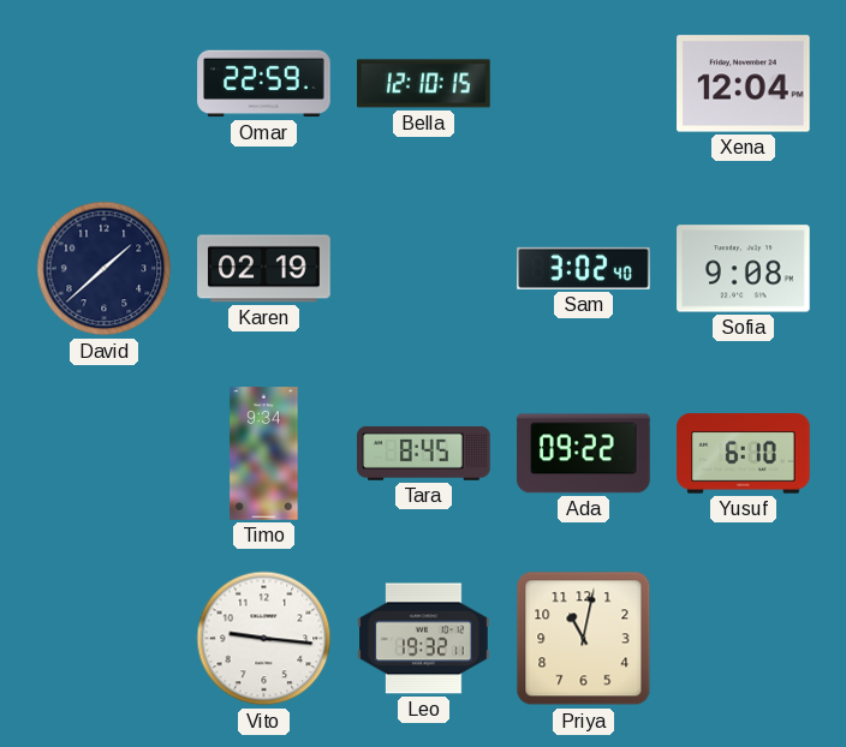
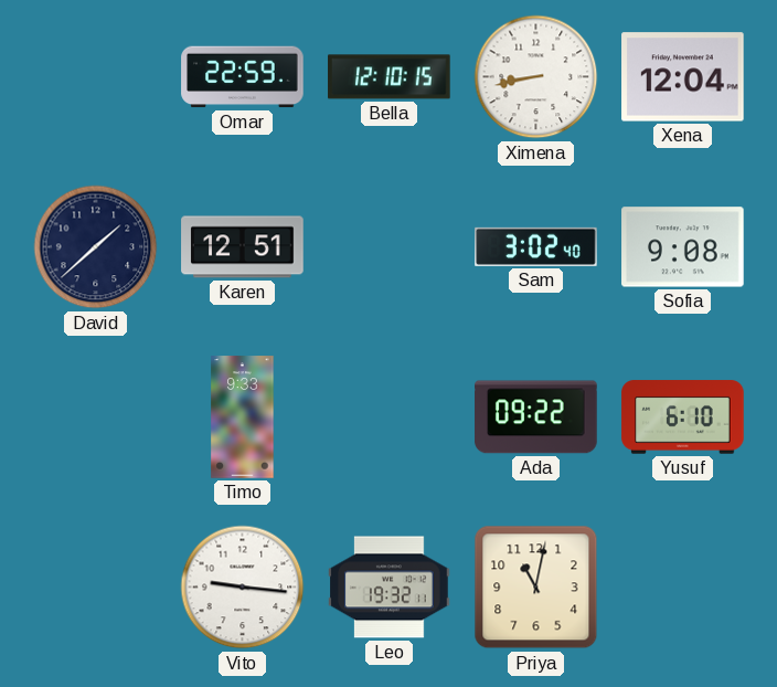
Ximena: none -> 8:43
Karen: 02:19 -> 12:51
Timo: 9:34 -> 9:33
Tara: 8:45 -> none
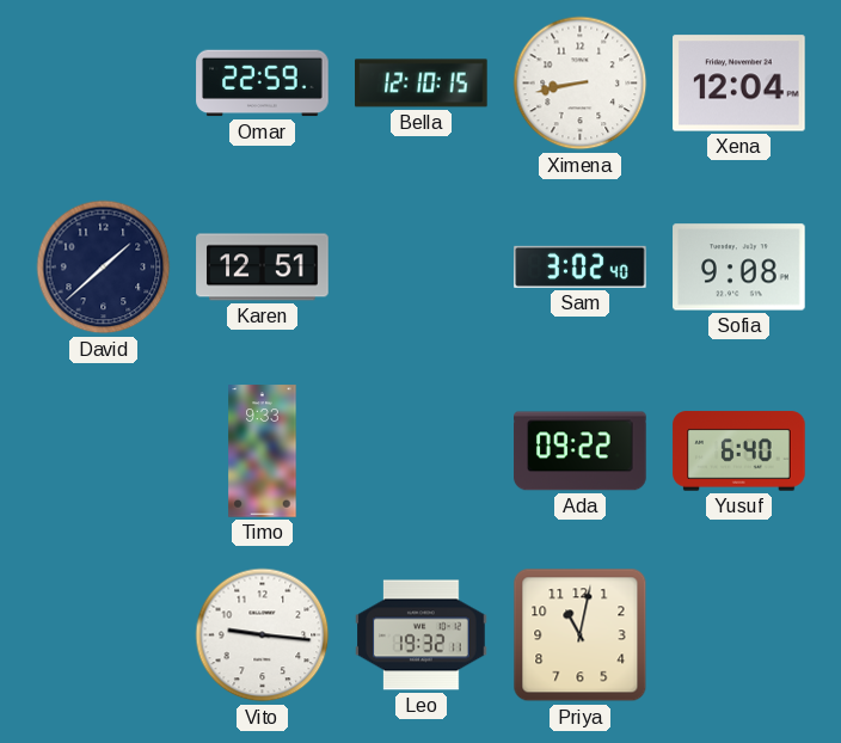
Yusuf: 6:10 -> 6:40
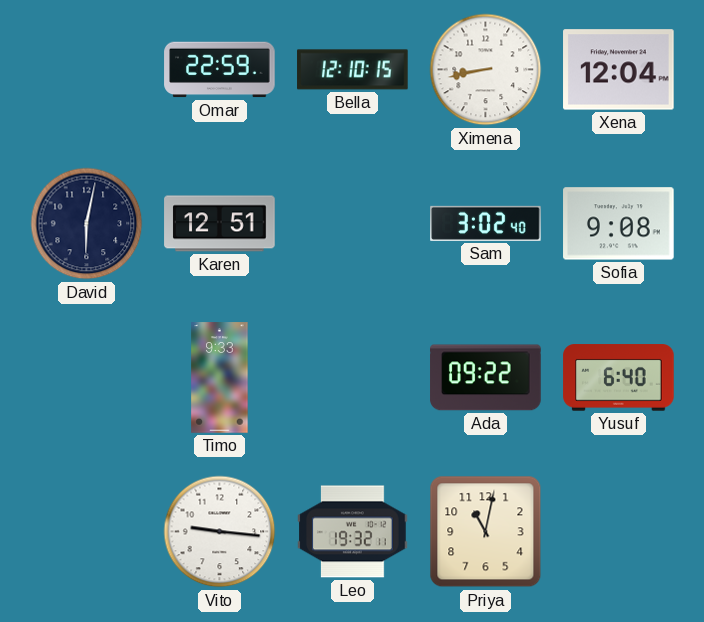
David: 1:38 -> 6:02
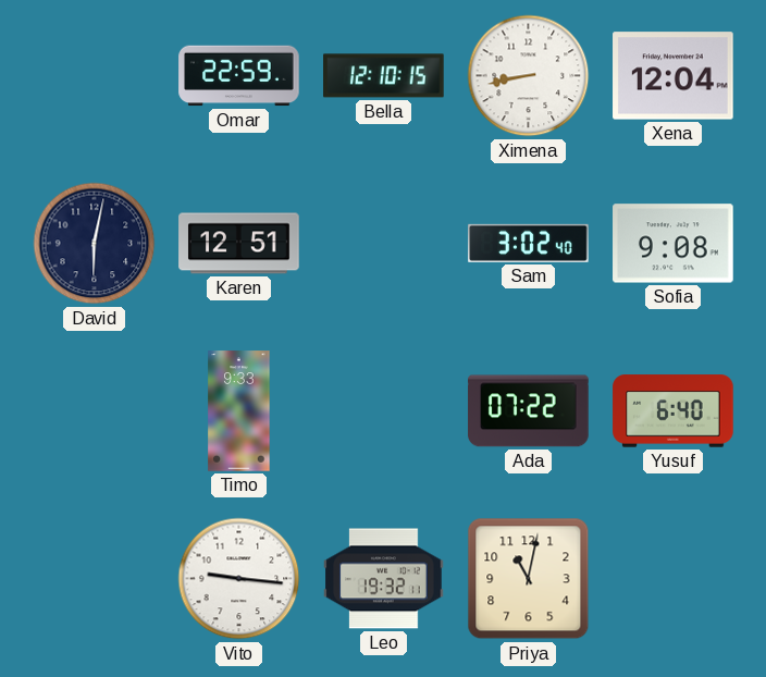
Ada: 09:22 -> 07:22
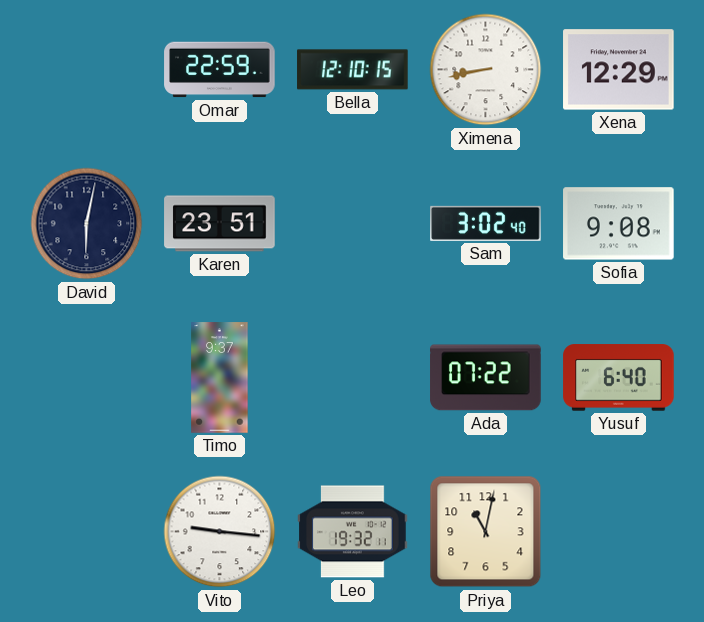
Xena: 12:04 -> 12:29
Karen: 12:51 -> 23:51
Timo: 9:33 -> 9:37
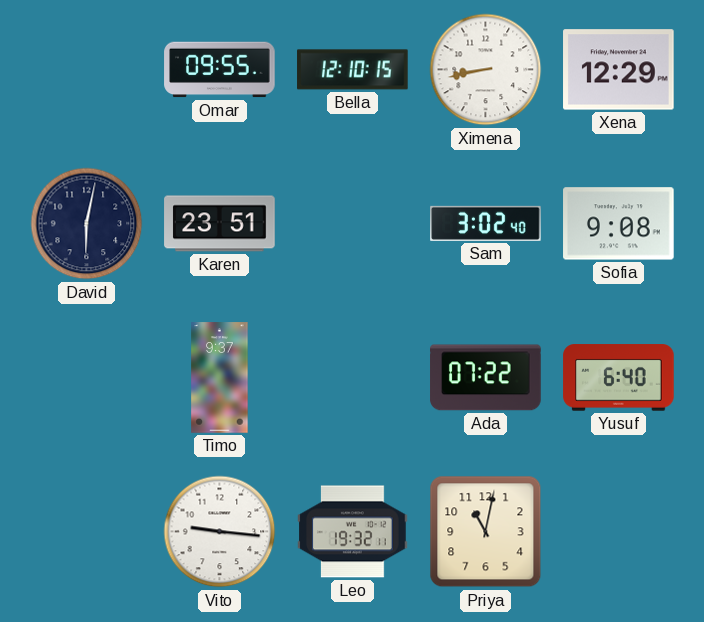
Omar: 22:59 -> 09:55
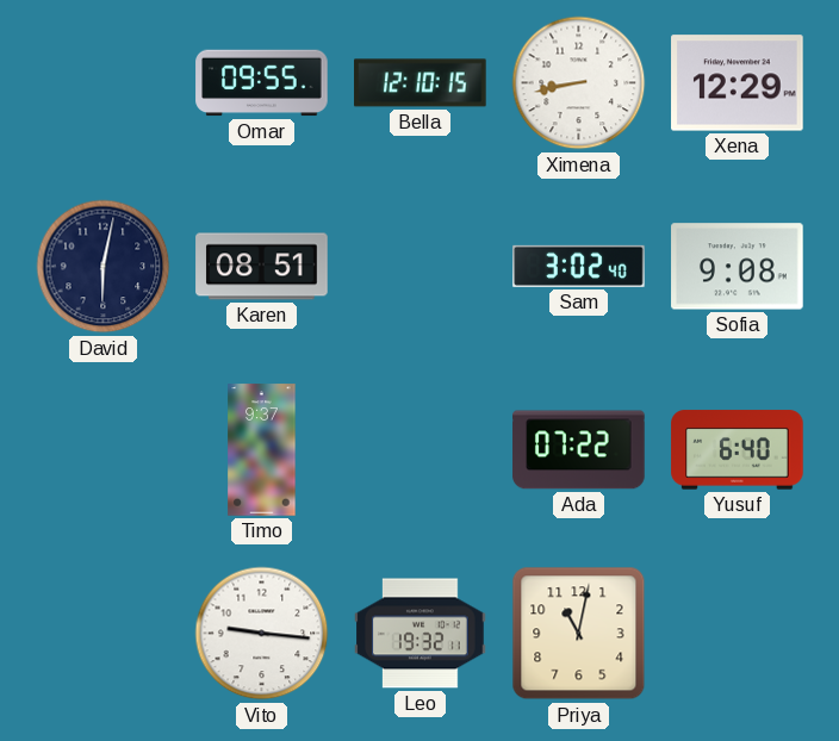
Karen: 23:51 -> 08:51
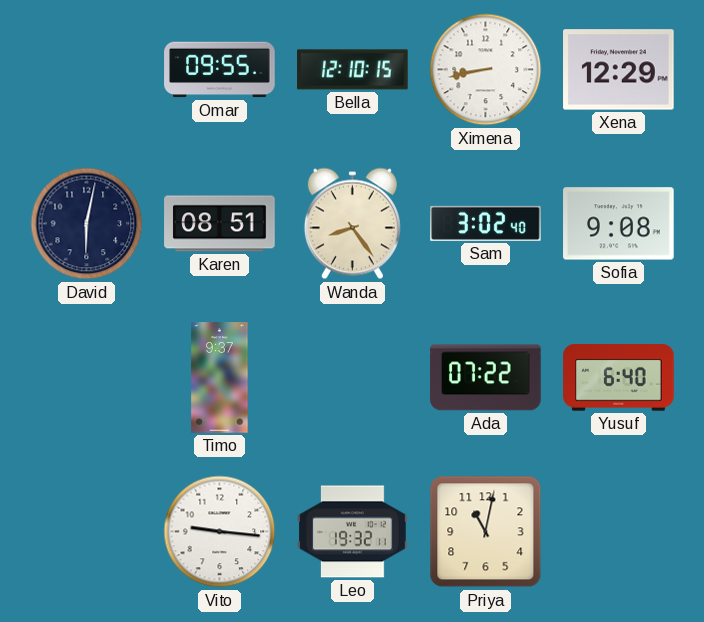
Wanda: none -> 8:24
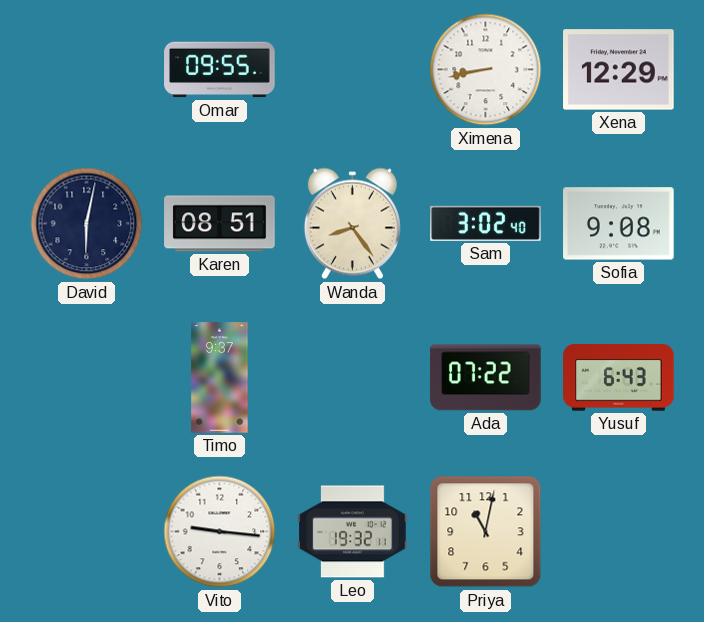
Bella: 12:10 -> none
Yusuf: 6:40 -> 6:43
